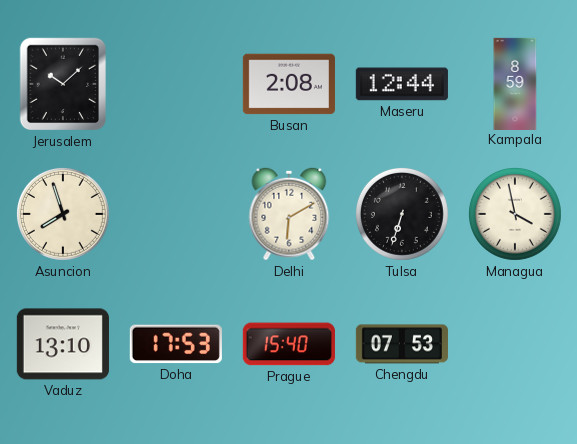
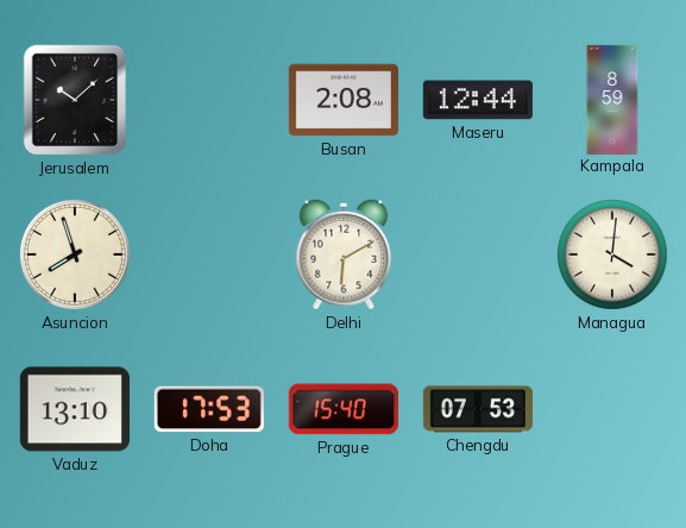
Tulsa: 6:33 -> none
Managua: 3:58 -> 4:01
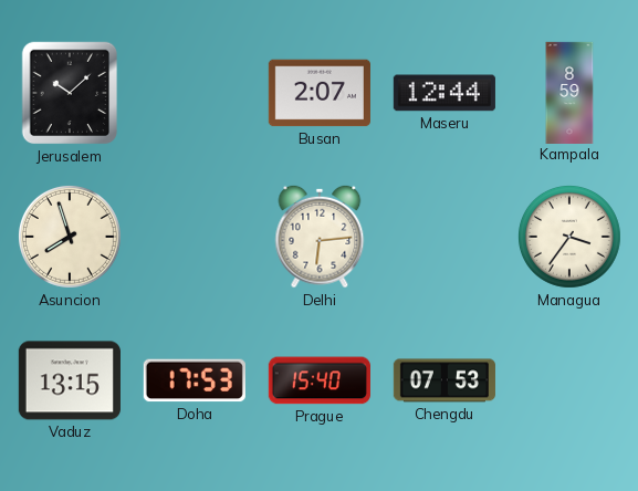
Busan: 2:08 -> 2:07
Delhi: 6:10 -> 6:14
Managua: 4:01 -> 3:36
Vaduz: 13:10 -> 13:15
